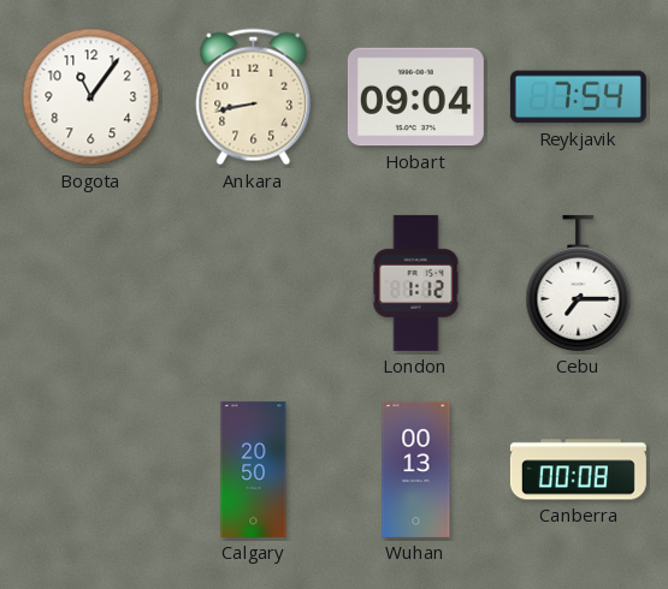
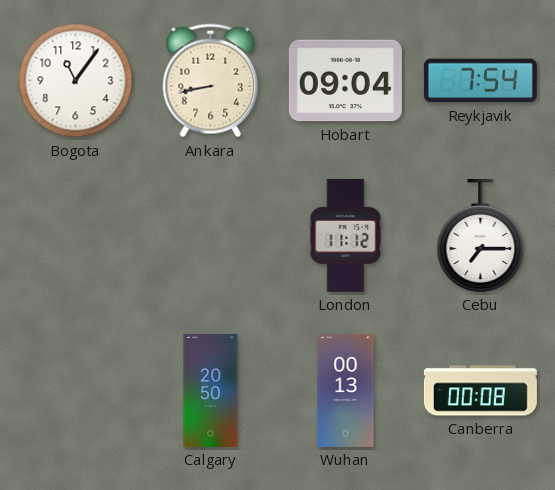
London: 1:12 -> 11:12
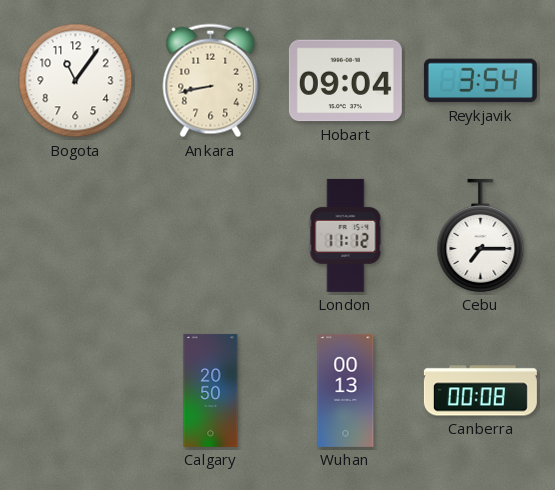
Reykjavik: 7:54 -> 3:54
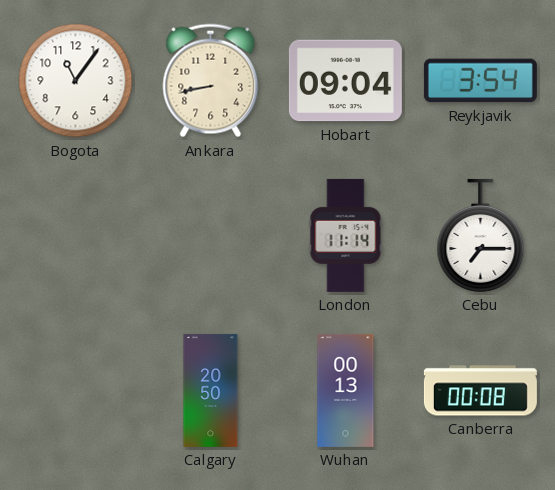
London: 11:12 -> 11:14
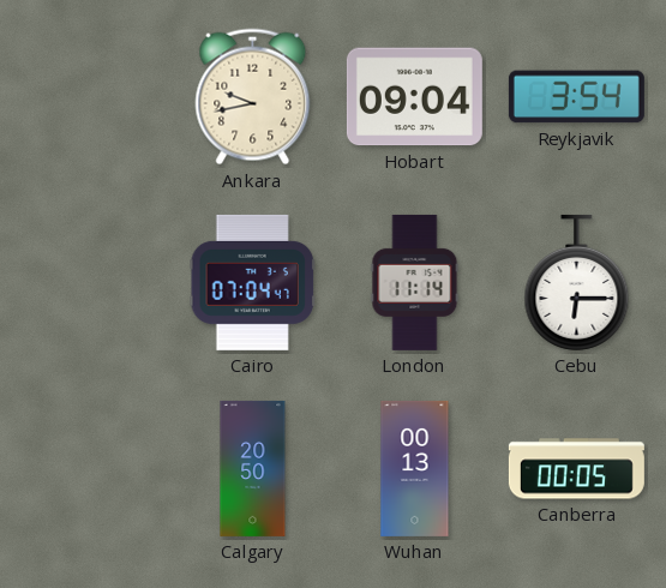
Bogota: 11:06 -> none
Ankara: 8:43 -> 9:43
Cairo: none -> 07:04
Cebu: 7:15 -> 6:15
Canberra: 00:08 -> 00:05
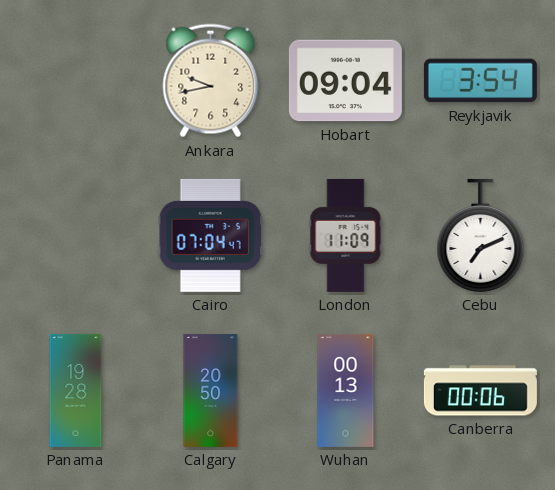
London: 11:14 -> 11:09
Cebu: 6:15 -> 7:11
Panama: none -> 19:28
Canberra: 00:05 -> 00:06
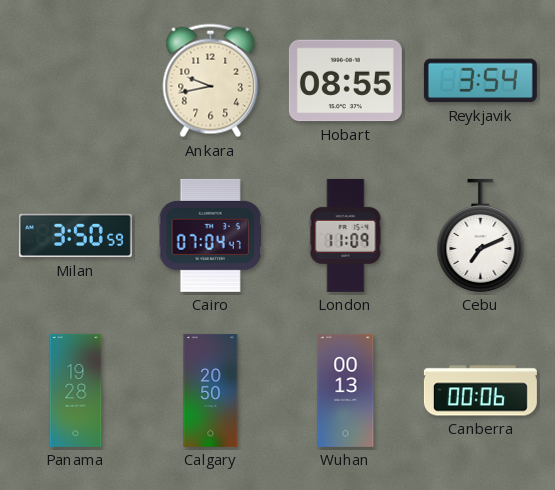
Hobart: 09:04 -> 08:55
Milan: none -> 3:50
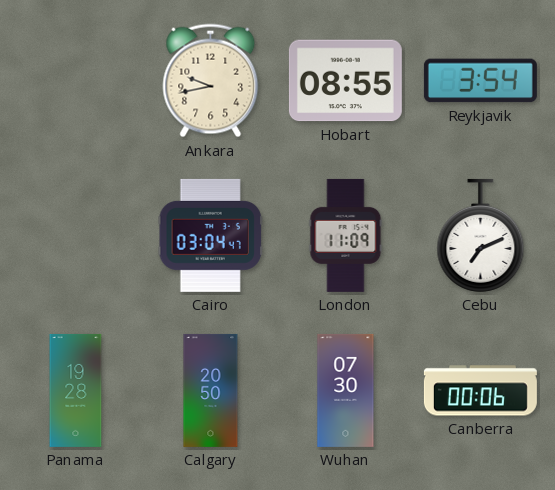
Milan: 3:50 -> none
Cairo: 07:04 -> 03:04
Wuhan: 00:13 -> 07:30
